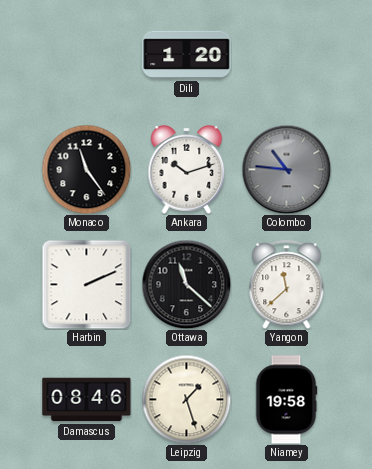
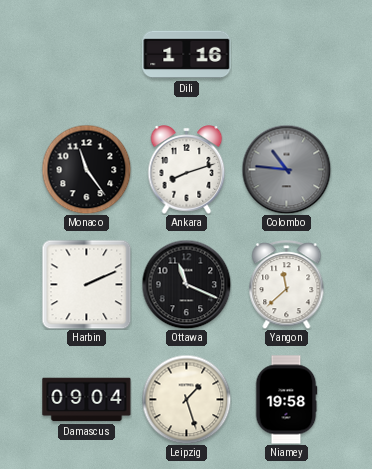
Dili: 1:20 -> 1:16
Ankara: 10:12 -> 8:12
Ottawa: 11:22 -> 11:19
Damascus: 08:46 -> 09:04
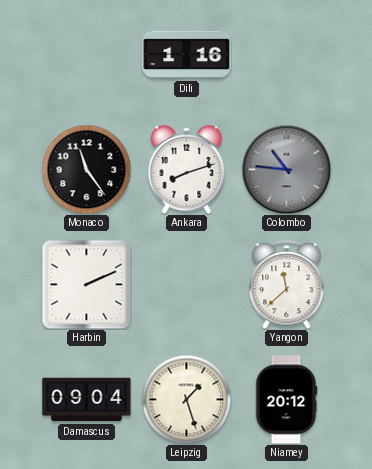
Ottawa: 11:19 -> none
Niamey: 19:58 -> 20:12
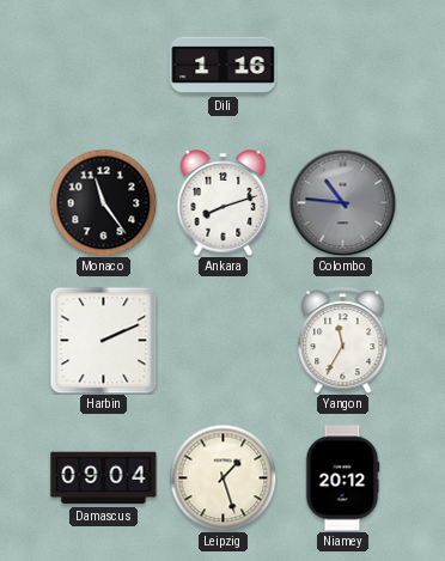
Yangon: 11:38 -> 11:35
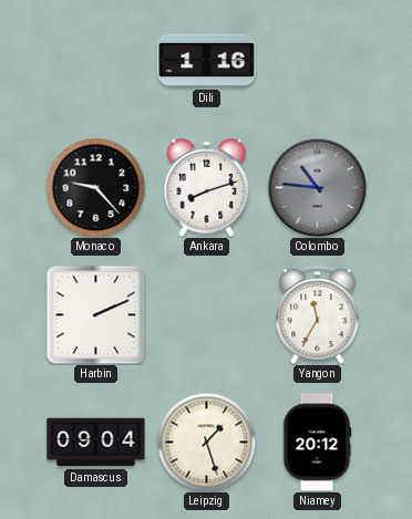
Monaco: 11:24 -> 9:23
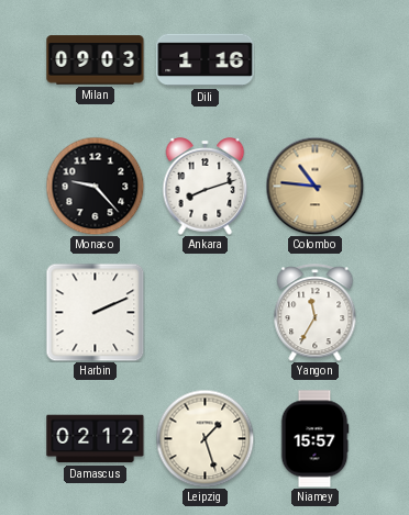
Milan: none -> 09:03
Colombo dial: grey -> champagne
Damascus: 09:04 -> 02:12
Niamey: 20:12 -> 15:57
